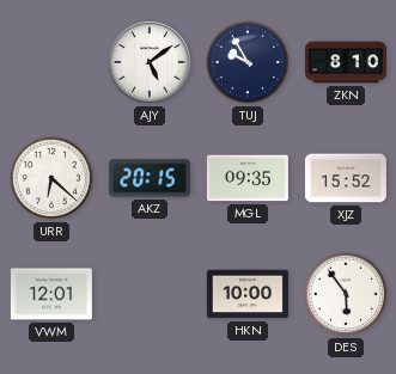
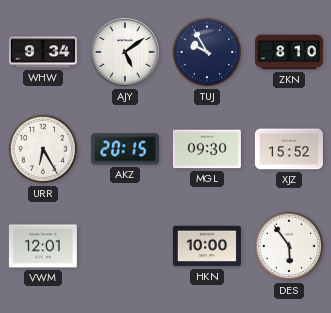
WHW: none -> 9:34
URR: 6:22 -> 6:25
MGL: 09:35 -> 09:30
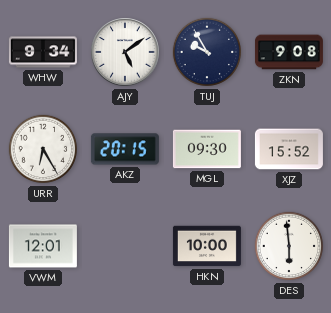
ZKN: 8:10 -> 9:08
DES: 5:54 -> 5:59
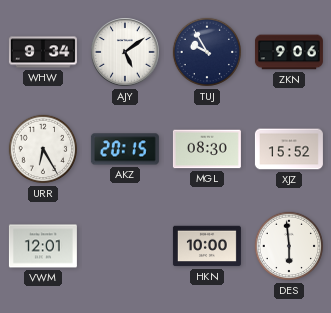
ZKN: 9:08 -> 9:06
MGL: 09:30 -> 08:30
